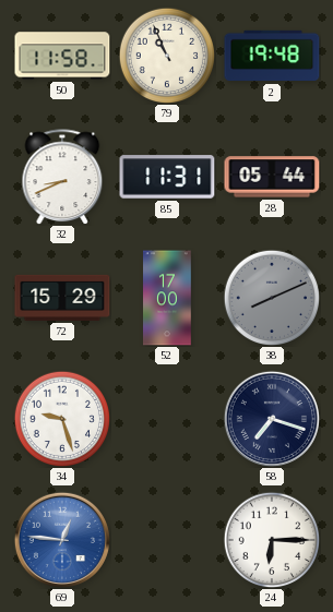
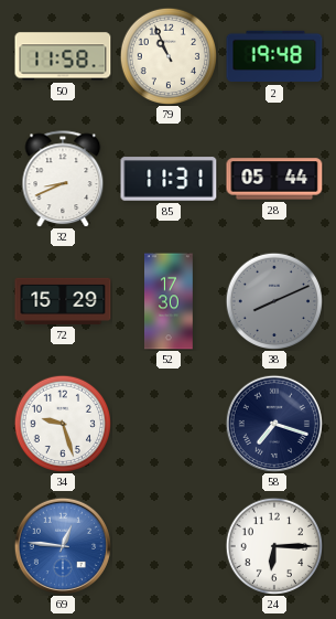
52: 17:00 -> 17:30
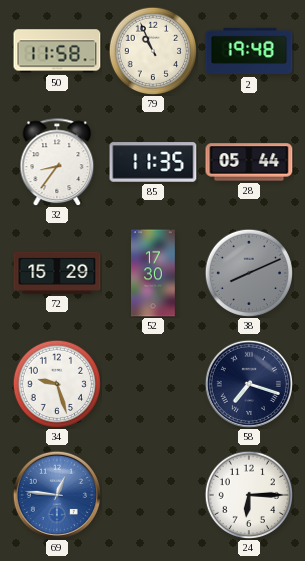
32: 8:41 -> 8:36
85: 11:31 -> 11:35
